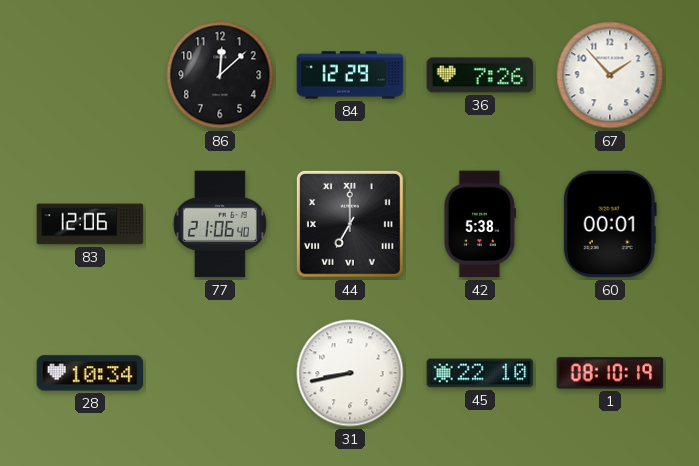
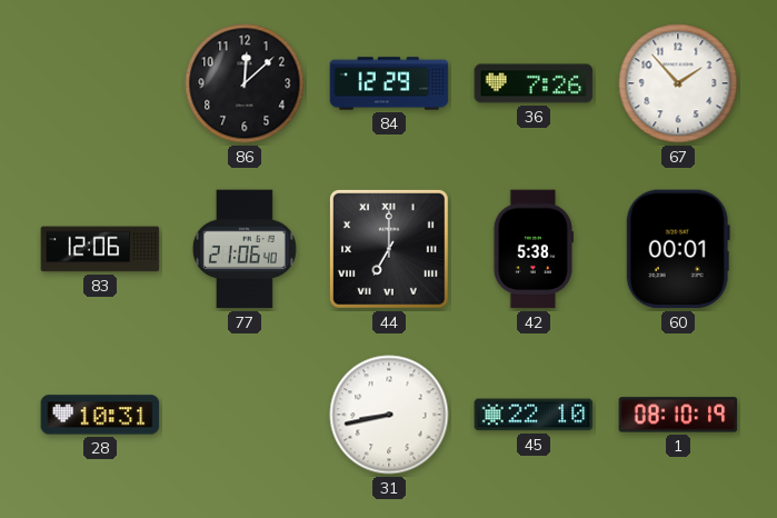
28: 10:34 -> 10:31
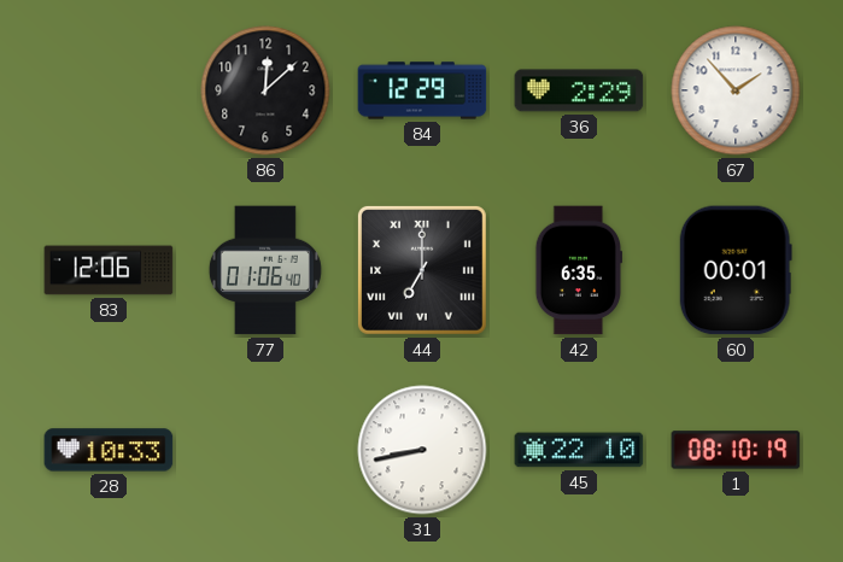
36: 7:26 -> 2:29
77: 21:06 -> 01:06
42: 5:38 -> 6:35
28: 10:31 -> 10:33
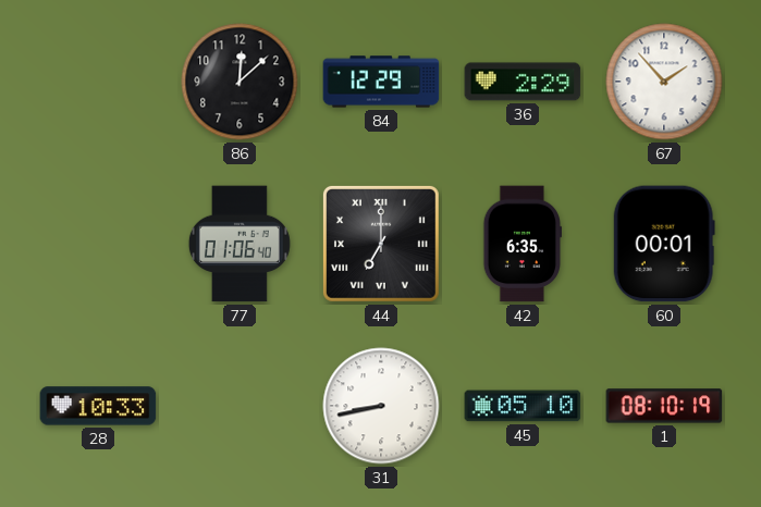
83: 12:06 -> none
45: 22:10 -> 05:10
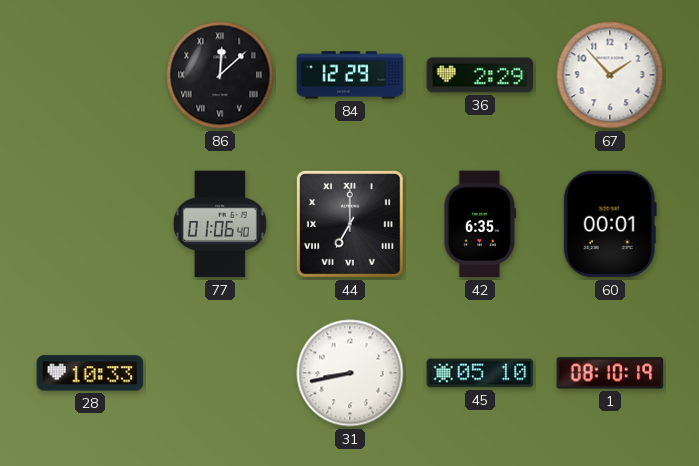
86 numerals: Arabic -> Roman
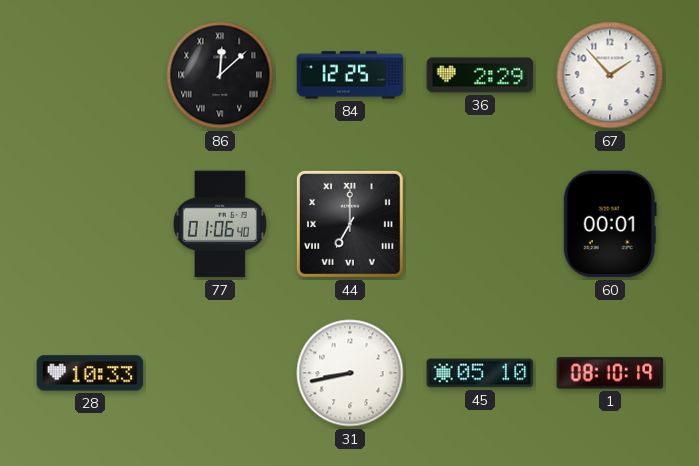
84: 12:29 -> 12:25
42: 6:35 -> none
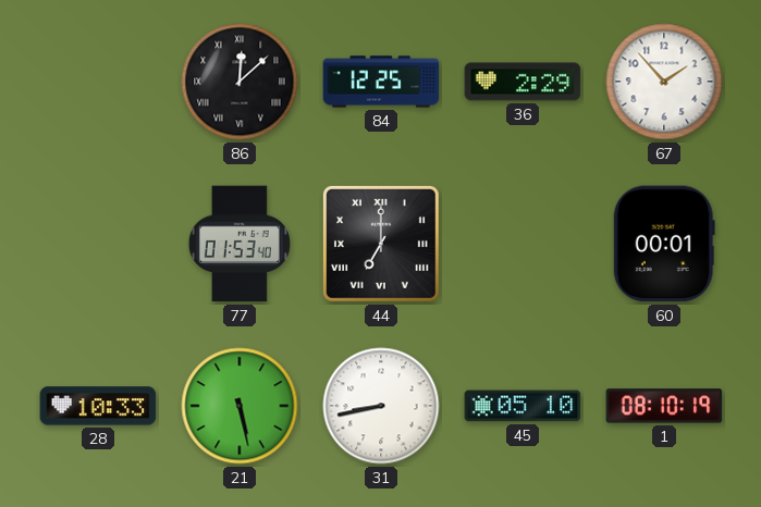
77: 01:06 -> 01:53
21: none -> 5:28
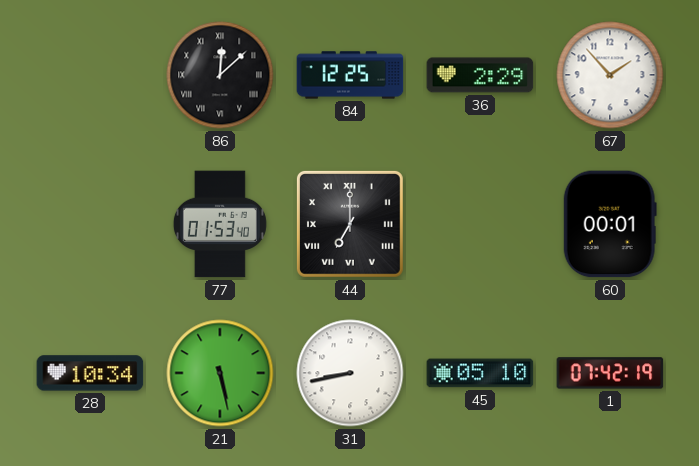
28: 10:33 -> 10:34
1: 08:10 -> 07:42
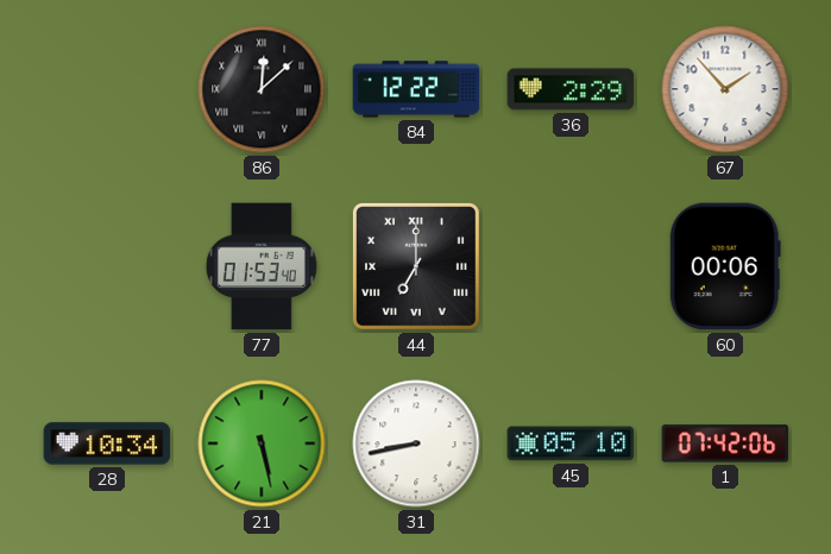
84: 12:25 -> 12:22
60: 00:01 -> 00:06
1: 07:42:19 -> 07:42:06
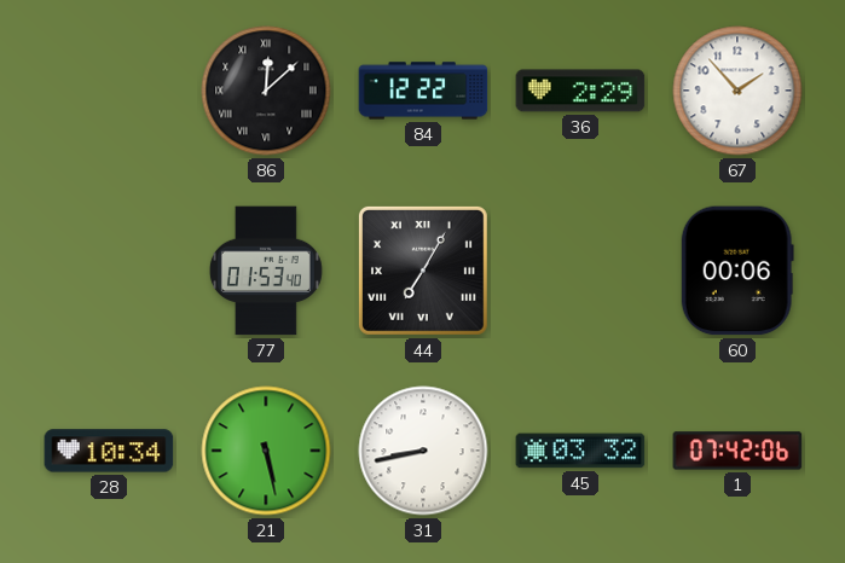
44: 7:00 -> 7:05
45: 05:10 -> 03:32
